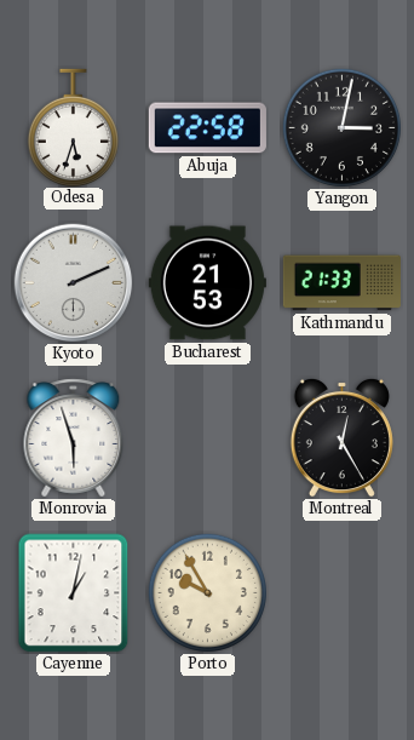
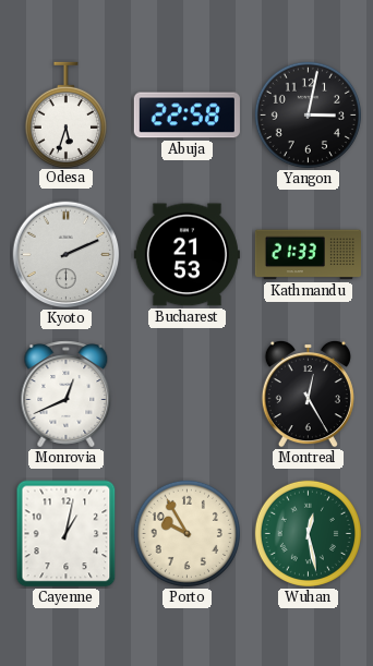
Monrovia: 5:57 -> 12:41
Wuhan: none -> 12:28
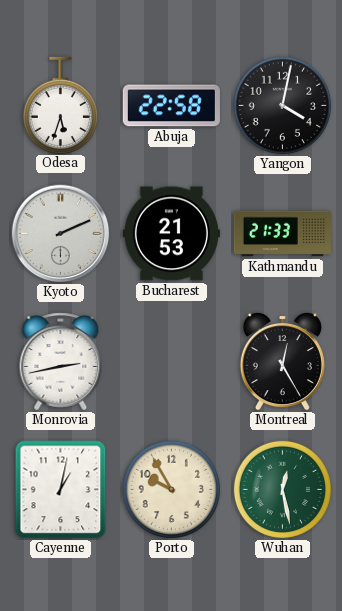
Yangon: 3:02 -> 4:02
Monrovia: 12:41 -> 2:43
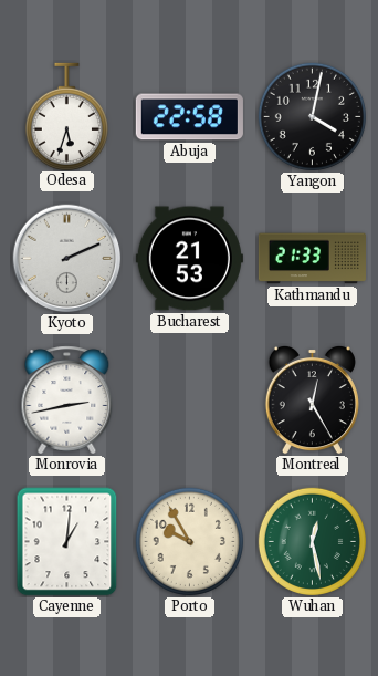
Cayenne: 1:02 -> 1:01
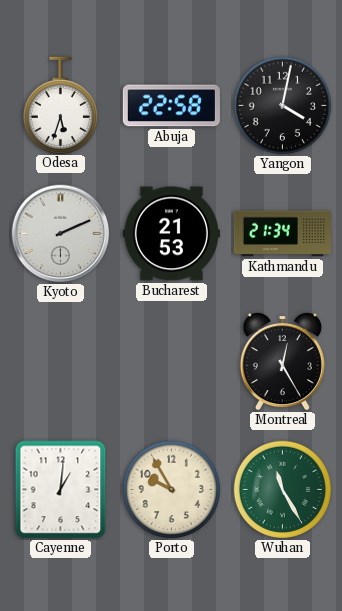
Kathmandu: 21:33 -> 21:34
Monrovia: 2:43 -> none
Wuhan: 12:28 -> 11:25
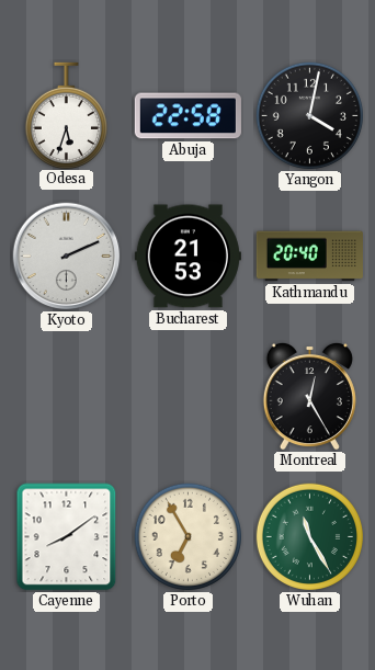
Kathmandu: 21:34 -> 20:40
Cayenne: 1:01 -> 8:09
Porto: 9:55 -> 6:55
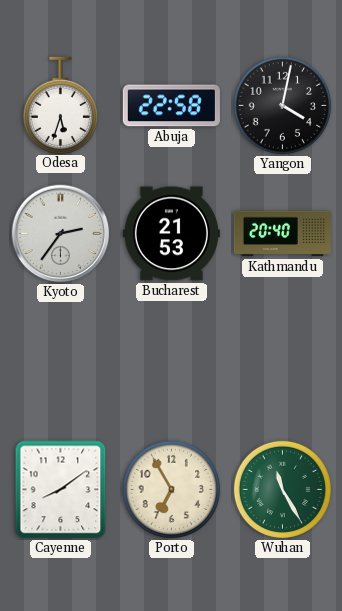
Kyoto: 2:11 -> 2:36
Montreal: 12:25 -> none
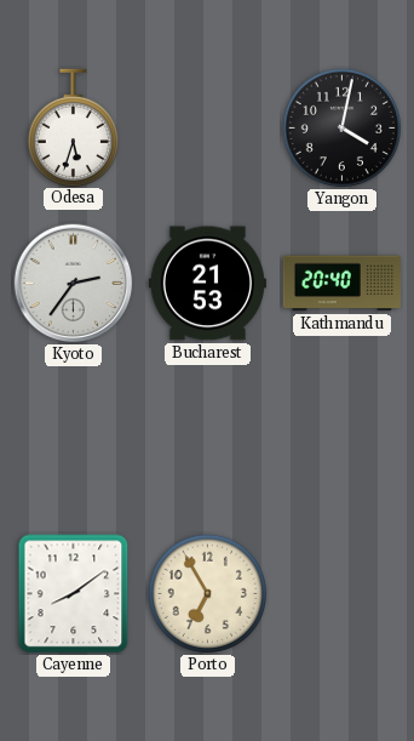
Abuja: 22:58 -> none
Wuhan: 11:25 -> none
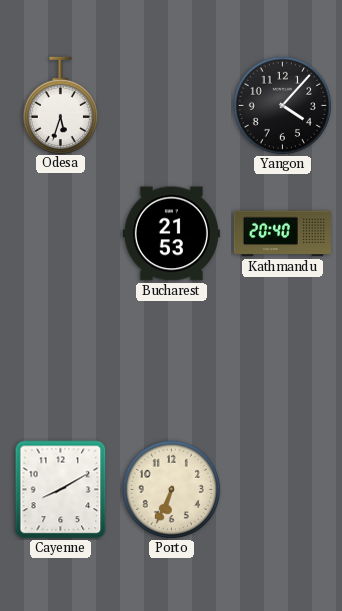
Yangon: 4:02 -> 4:07
Kyoto: 2:36 -> none
Cayenne: 8:09 -> 8:10
Porto: 6:55 -> 6:34
